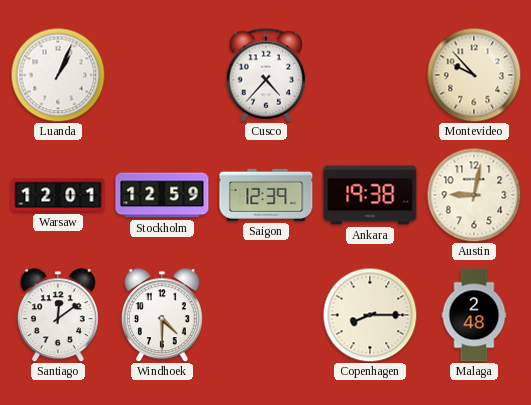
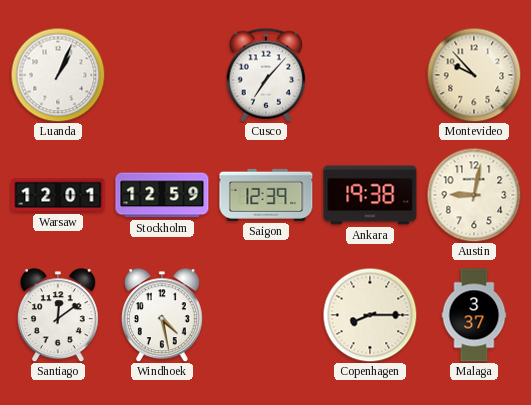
Cusco: 4:37 -> 7:07
Windhoek: 4:30 -> 4:28
Malaga: 2:48 -> 3:37
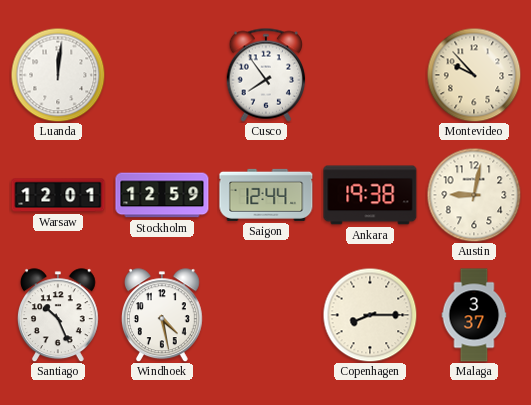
Luanda: 1:04 -> 12:01
Cusco: 7:07 -> 7:54
Saigon: 12:39 -> 12:44
Santiago: 12:09 -> 10:26
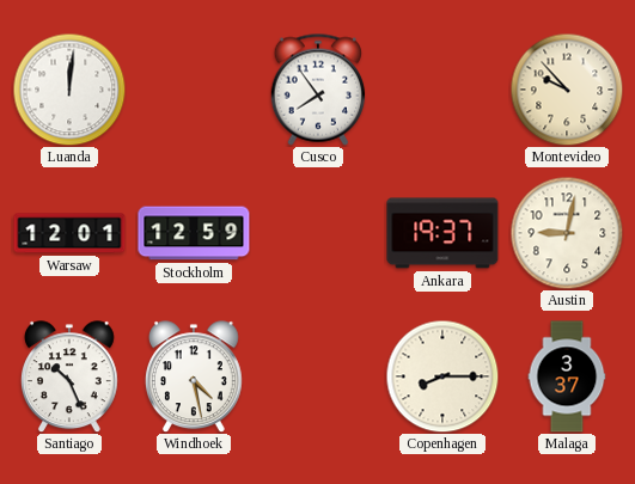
Saigon: 12:44 -> none
Ankara: 19:38 -> 19:37
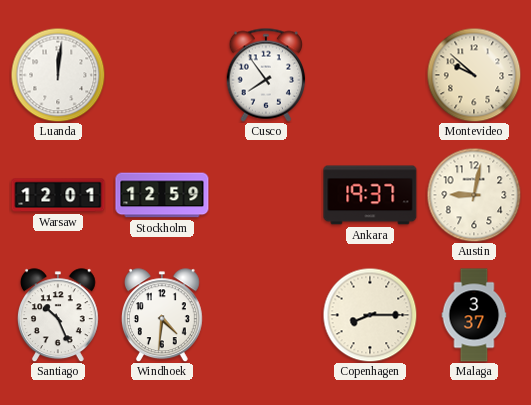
Montevideo: 9:53 -> 9:52
Windhoek: 4:28 -> 4:31
